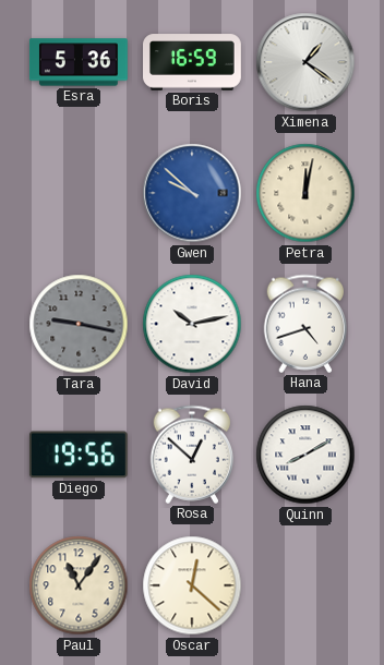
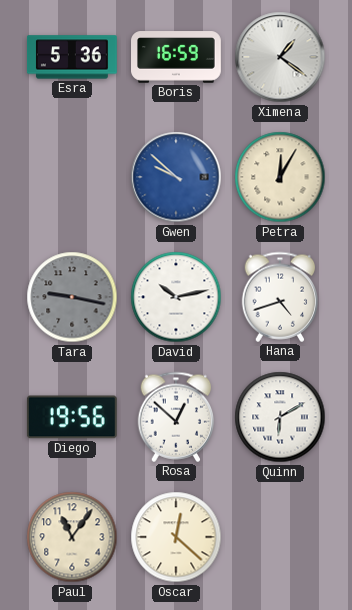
Petra: 12:02 -> 12:05
Quinn: 8:10 -> 6:10
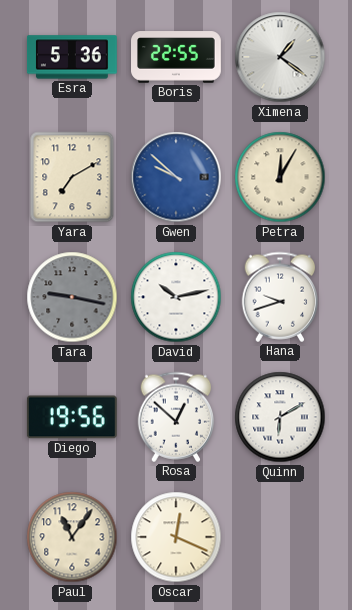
Boris: 16:59 -> 22:55
Yara: none -> 7:10
Hana: 4:42 -> 9:42
Oscar: 12:22 -> 12:19
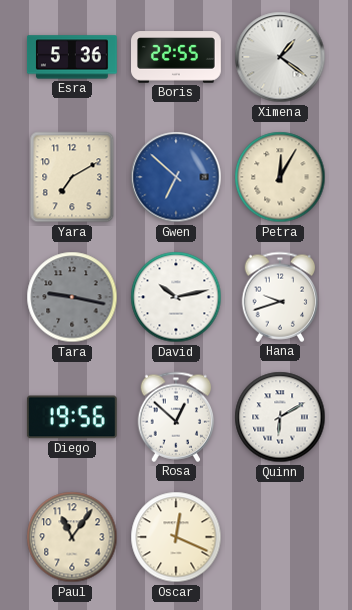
Gwen: 9:52 -> 6:52
